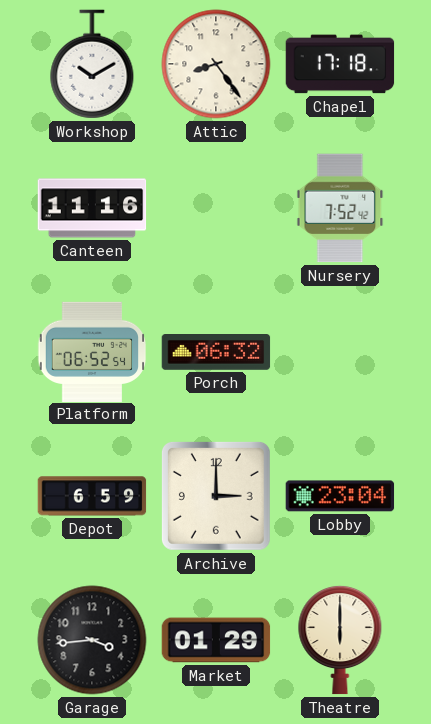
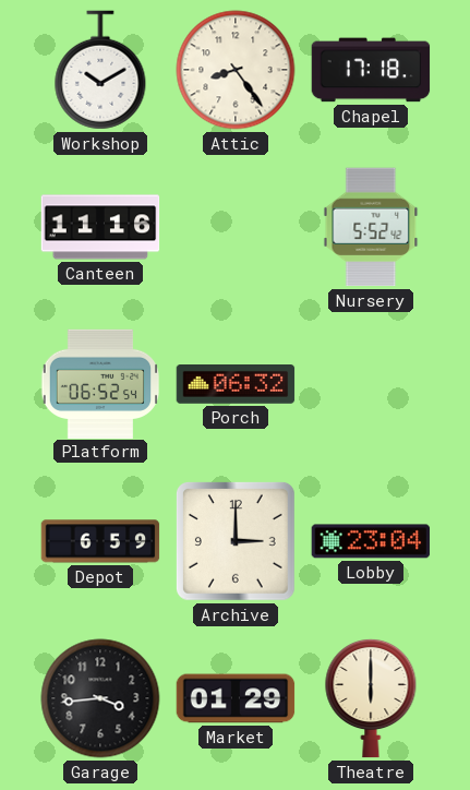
Nursery: 7:52 -> 5:52
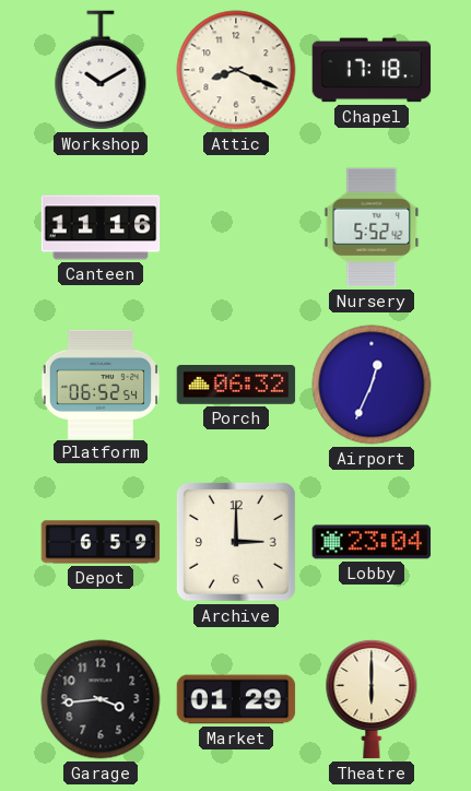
Attic: 8:24 -> 8:19
Airport: none -> 12:34
